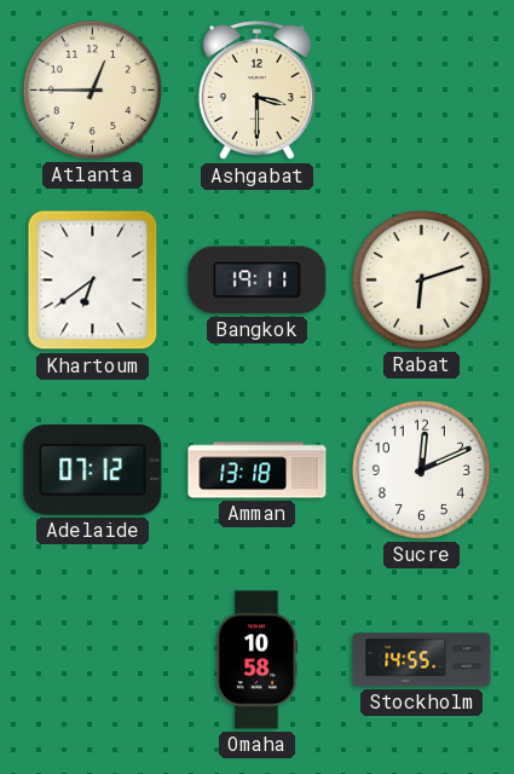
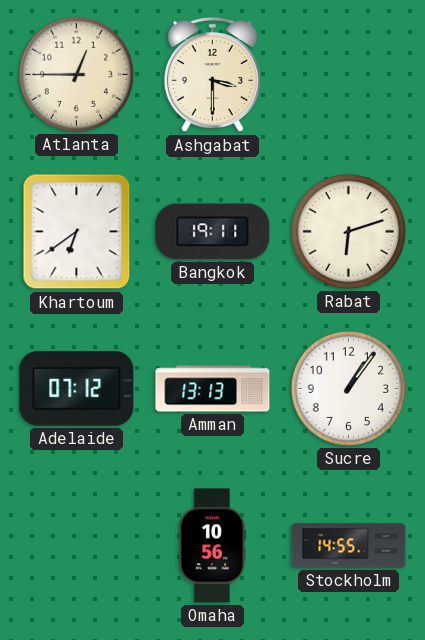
Amman: 13:18 -> 13:13
Sucre: 12:11 -> 1:06
Omaha: 10:58 -> 10:56
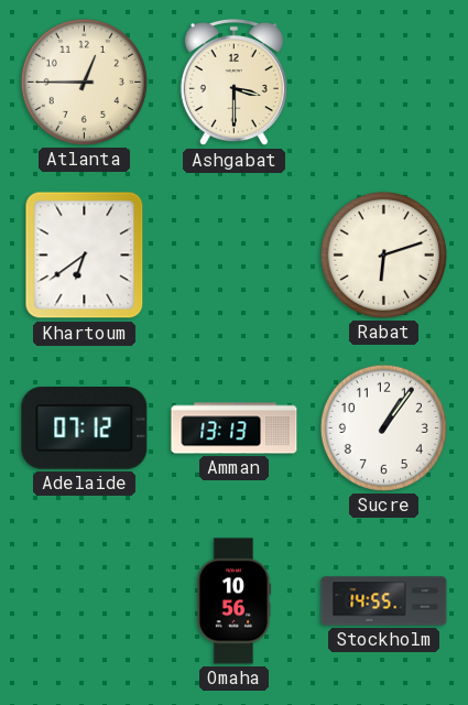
Bangkok: 19:11 -> none
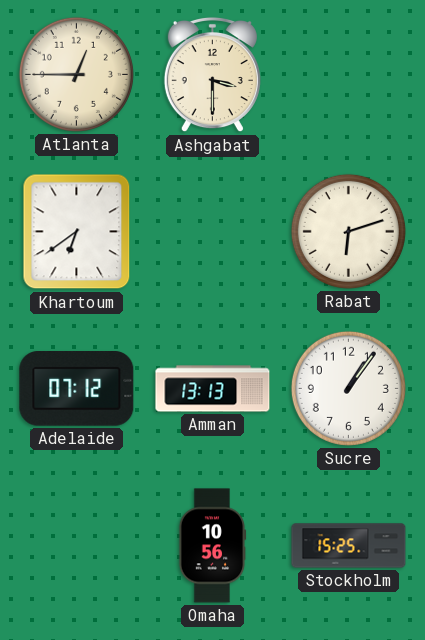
Stockholm: 14:55 -> 15:25
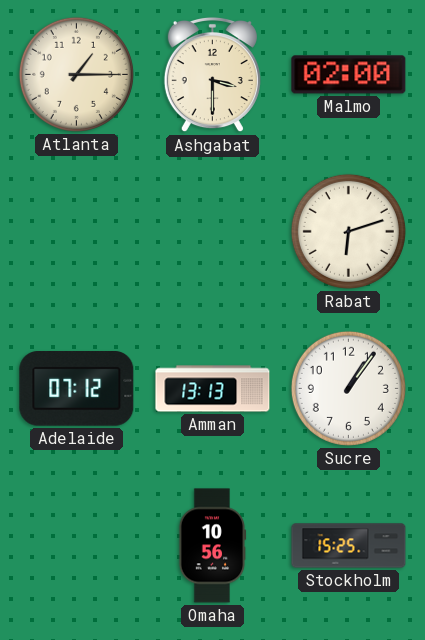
Atlanta: 12:45 -> 1:15
Malmo: none -> 02:00
Khartoum: 6:39 -> none
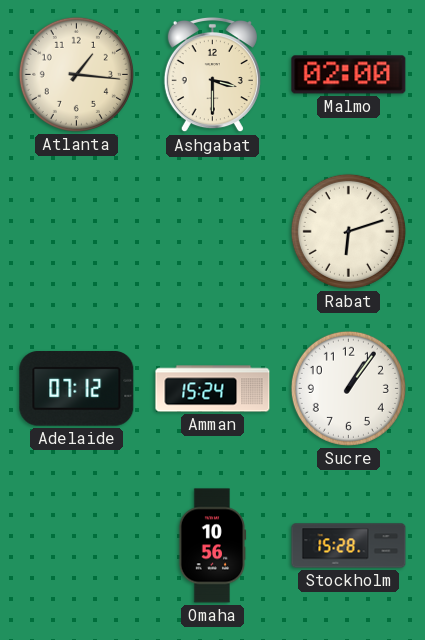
Atlanta: 1:15 -> 1:16
Amman: 13:13 -> 15:24
Stockholm: 15:25 -> 15:28
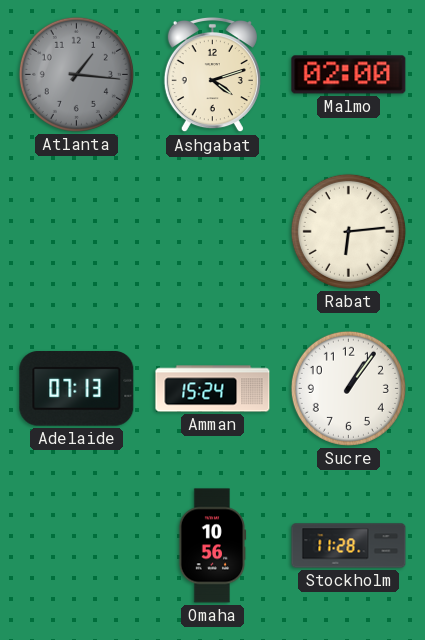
Atlanta dial: cream -> grey
Ashgabat: 3:30 -> 4:12
Rabat: 6:12 -> 6:14
Adelaide: 07:12 -> 07:13
Stockholm: 15:28 -> 11:28
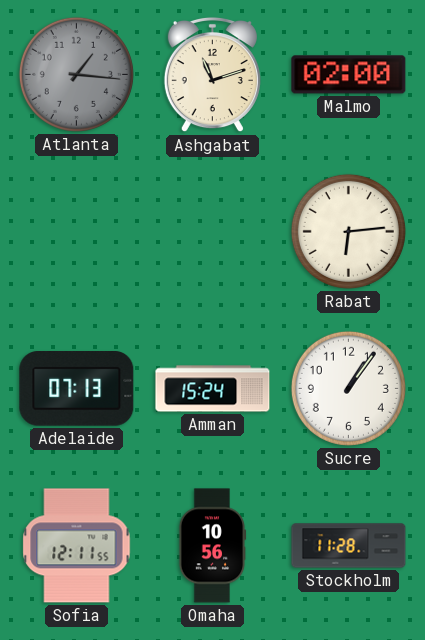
Ashgabat: 4:12 -> 11:12
Sofia: none -> 12:11
